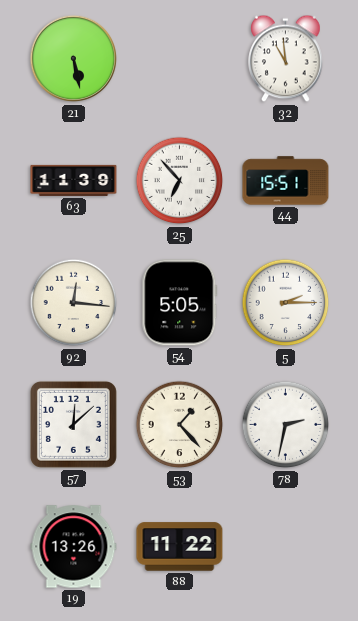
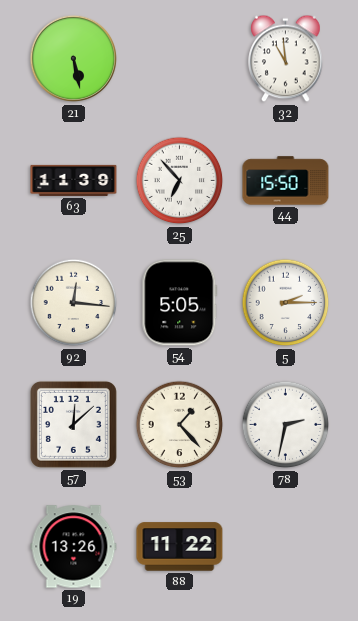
44: 15:51 -> 15:50
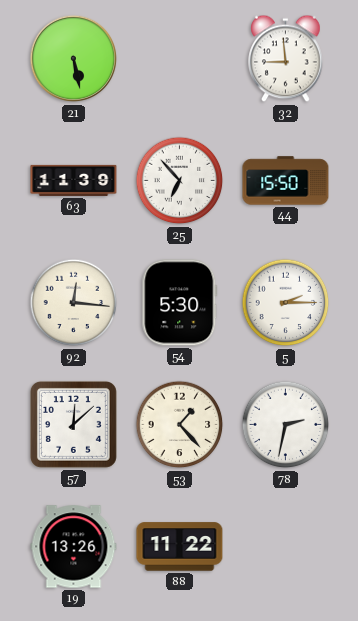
32: 10:59 -> 8:59
54: 5:05 -> 5:30
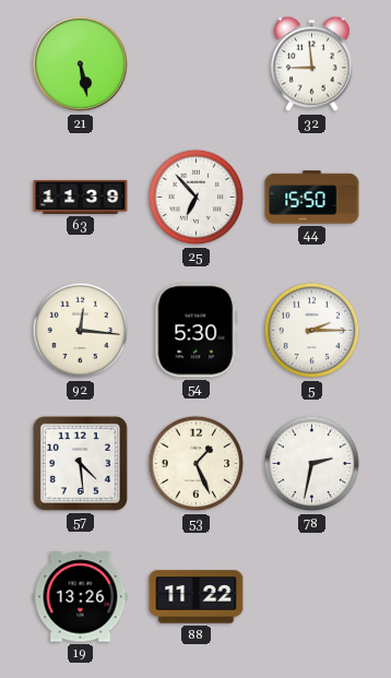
57: 12:08 -> 4:29
53: 1:23 -> 1:26
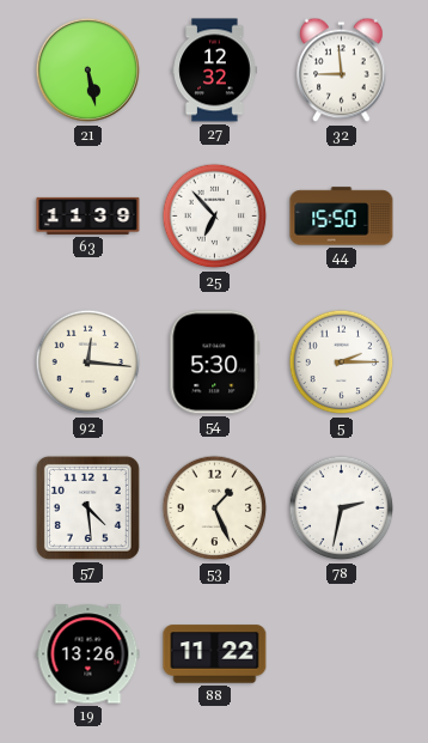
27: none -> 12:32
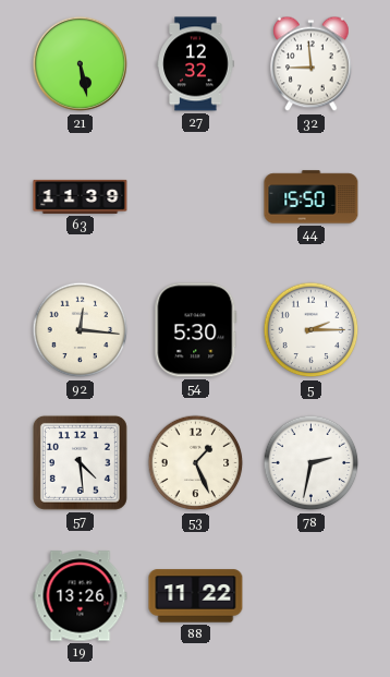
25: 6:53 -> none
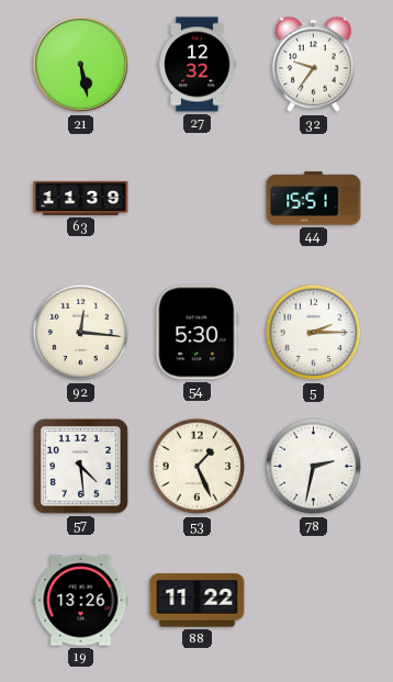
32: 8:59 -> 9:36
44: 15:50 -> 15:51
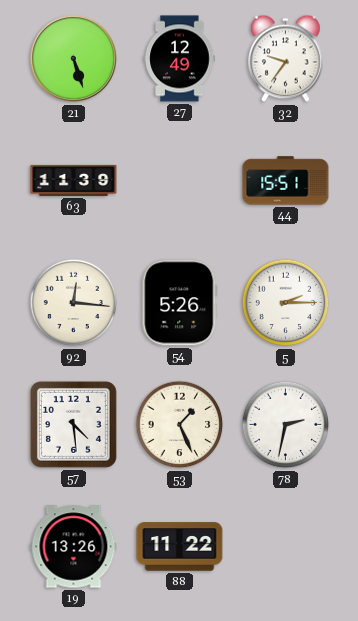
21: 5:28 -> 5:27
27: 12:32 -> 12:49
54: 5:30 -> 5:26
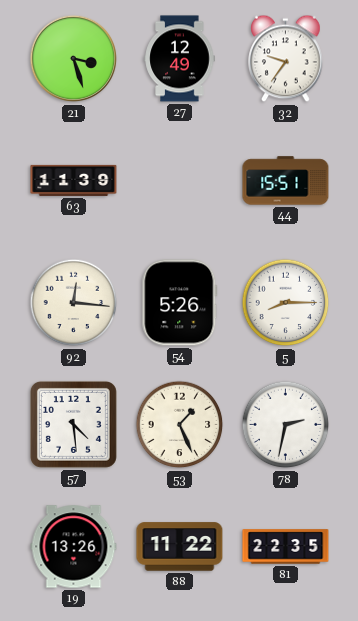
21: 5:27 -> 3:27
5: 2:15 -> 8:15
81: none -> 22:35
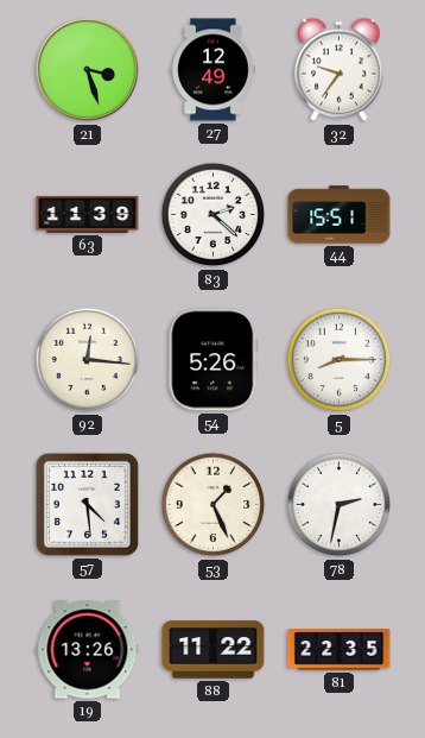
83: none -> 2:22
